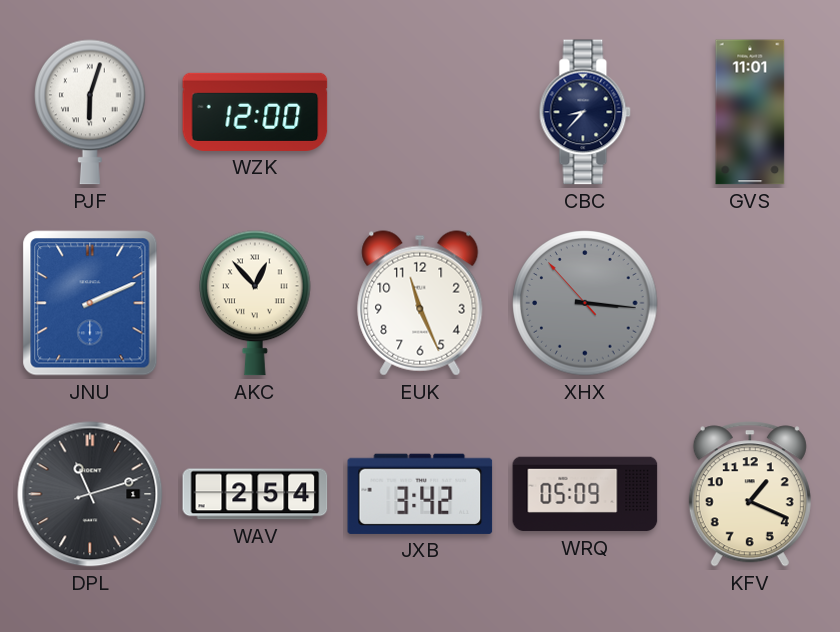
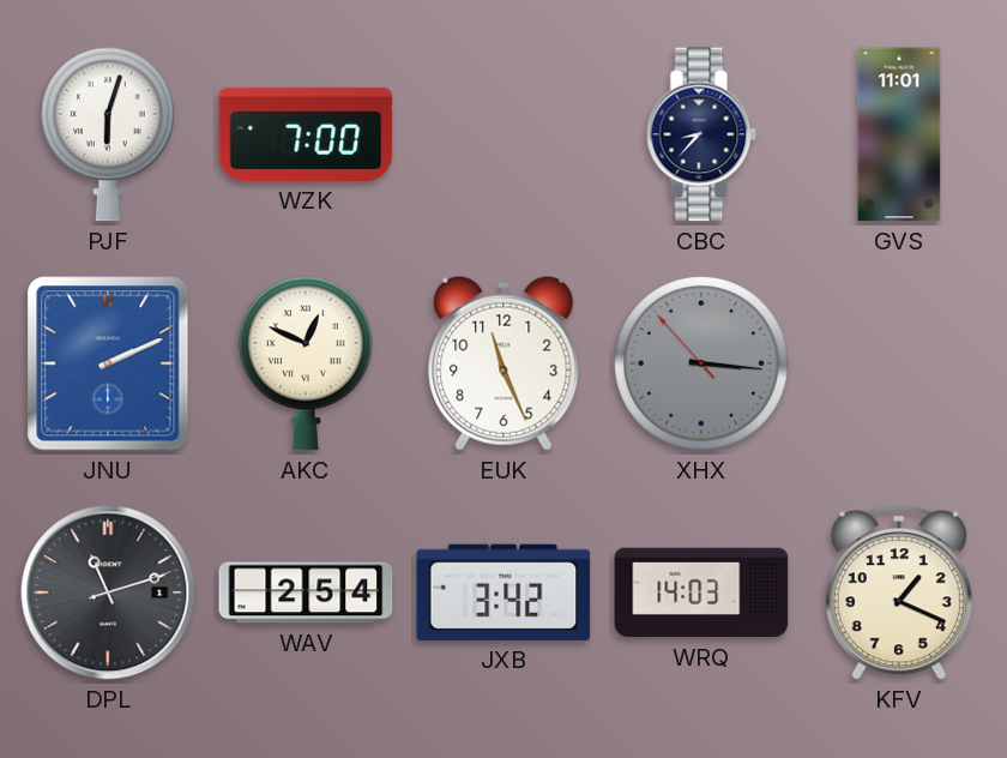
WZK: 12:00 -> 7:00
AKC: 12:53 -> 12:49
WRQ: 05:09 -> 14:03
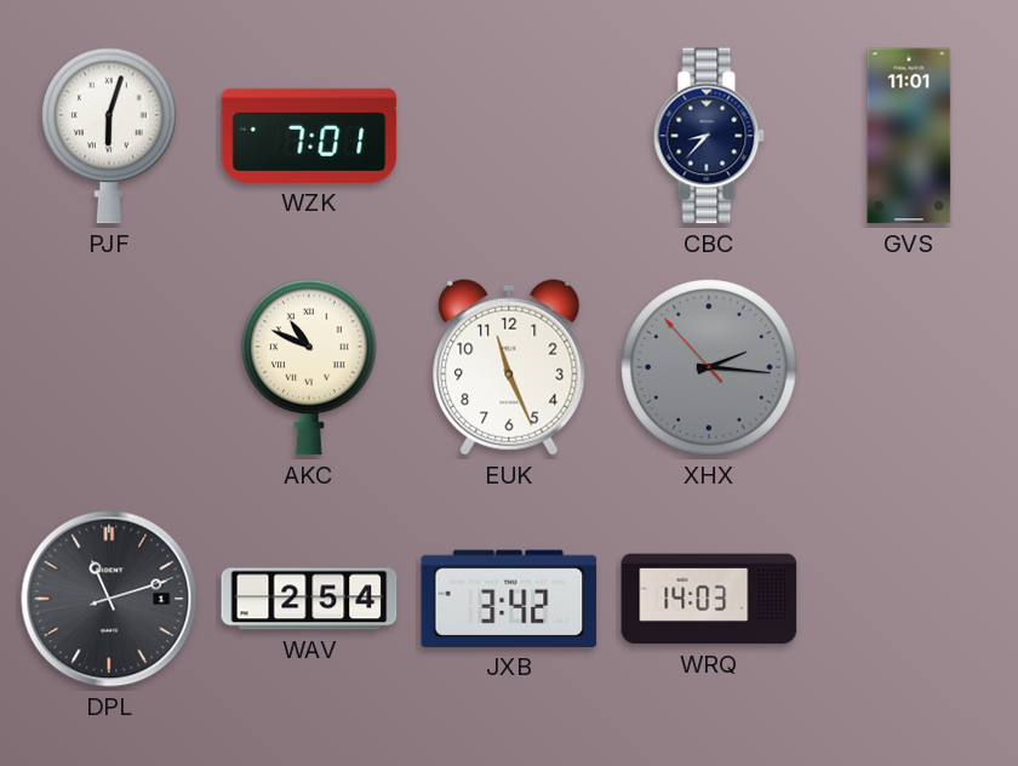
WZK: 7:00 -> 7:01
JNU: 2:11 -> none
AKC: 12:49 -> 10:49
XHX: 3:15 -> 2:15
KFV: 1:19 -> none
